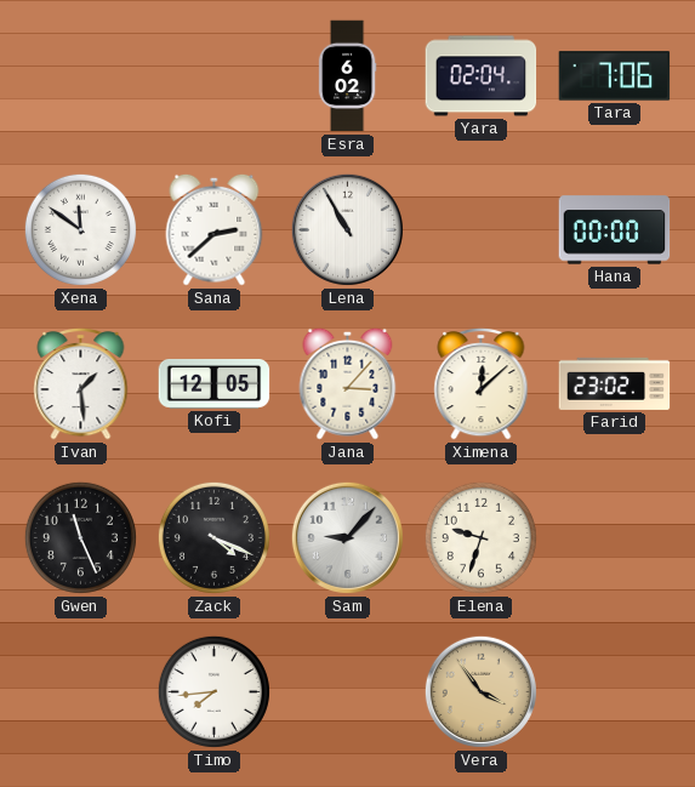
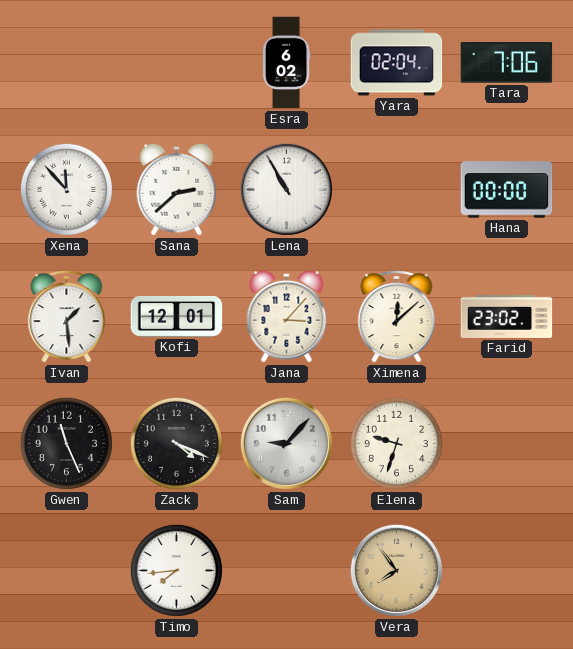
Xena: 11:51 -> 11:53
Kofi: 12:05 -> 12:01
Vera: 3:54 -> 7:54
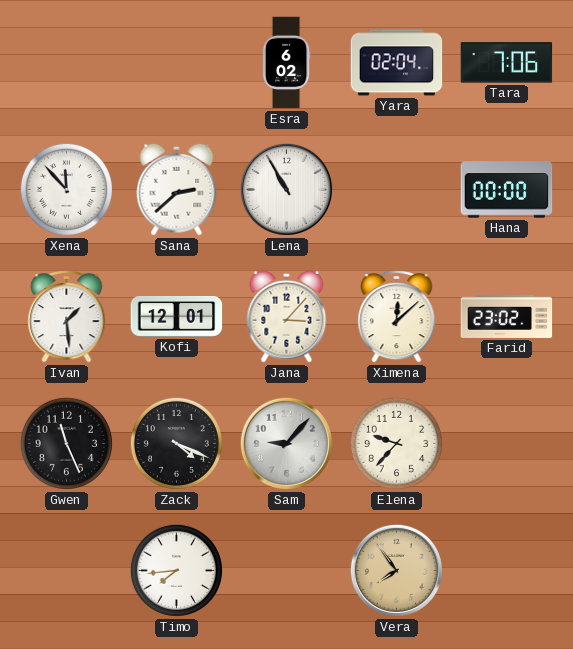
Elena: 9:33 -> 9:37
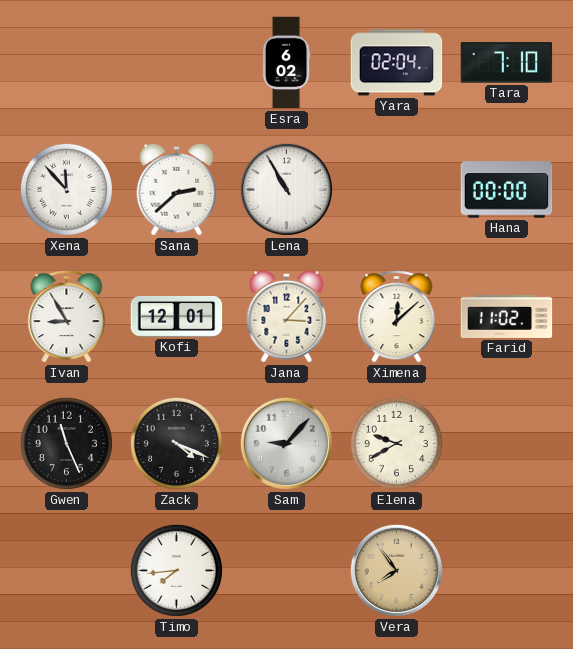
Tara: 7:06 -> 7:10
Ivan: 1:29 -> 8:55
Farid: 23:02 -> 11:02
Elena: 9:37 -> 9:40
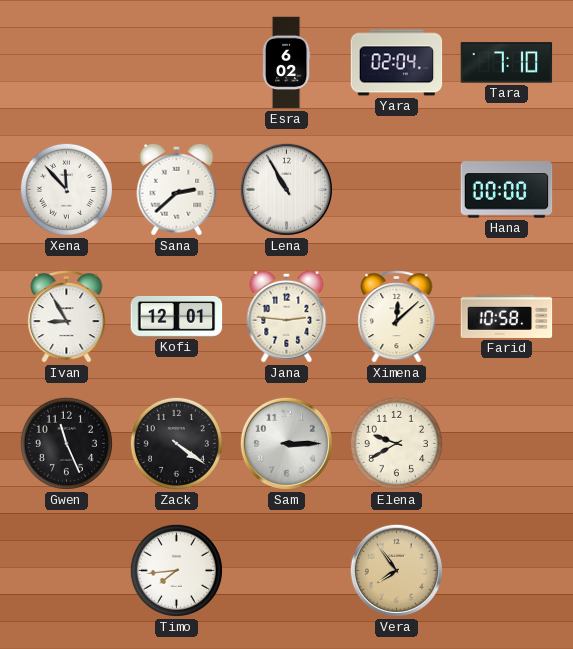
Jana: 3:07 -> 2:46
Farid: 11:02 -> 10:58
Zack: 4:19 -> 4:21
Sam: 9:07 -> 3:15
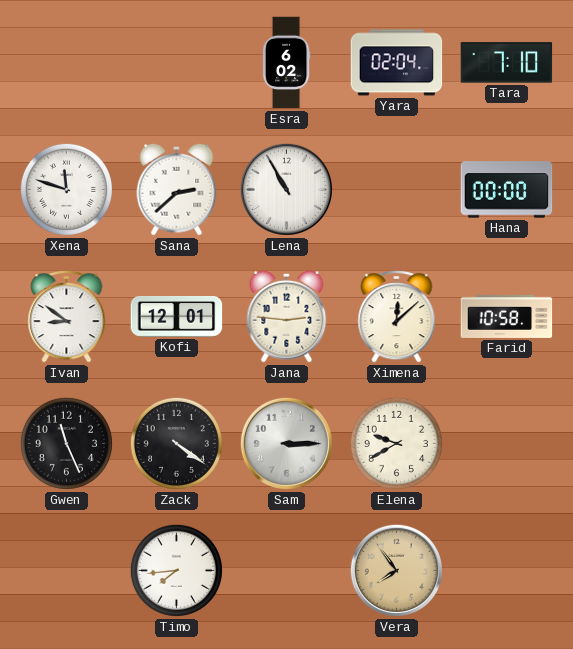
Xena: 11:53 -> 11:48
Ivan: 8:55 -> 8:51
